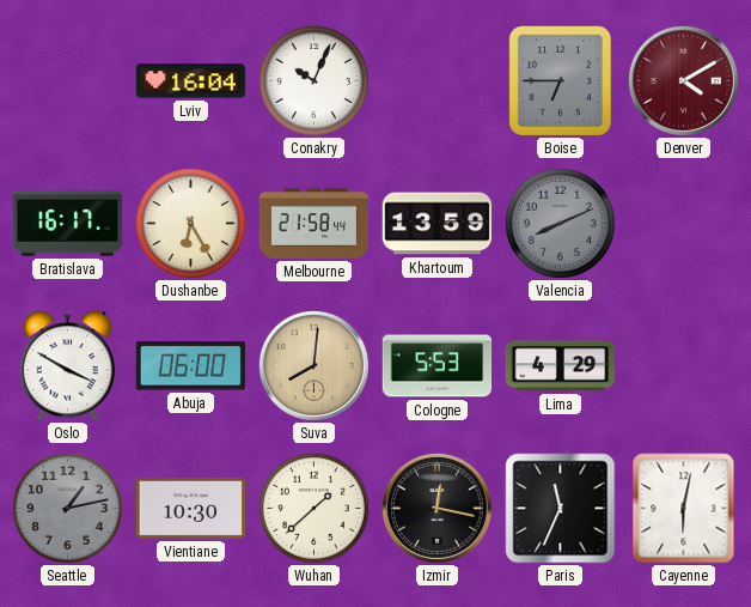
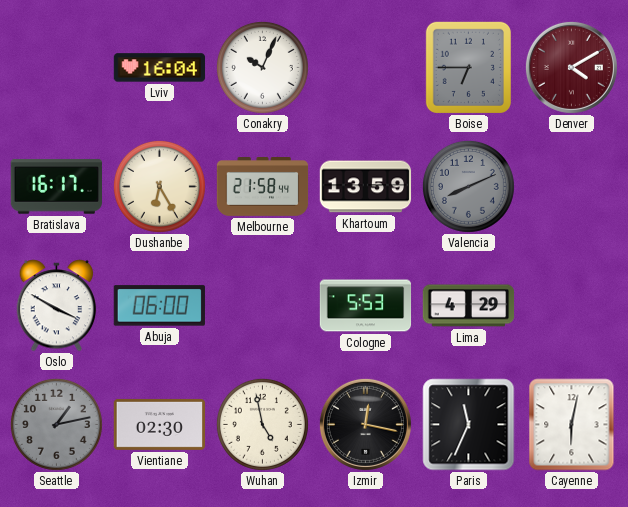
Suva: 8:01 -> none
Vientiane: 10:30 -> 02:30
Wuhan: 1:38 -> 4:58
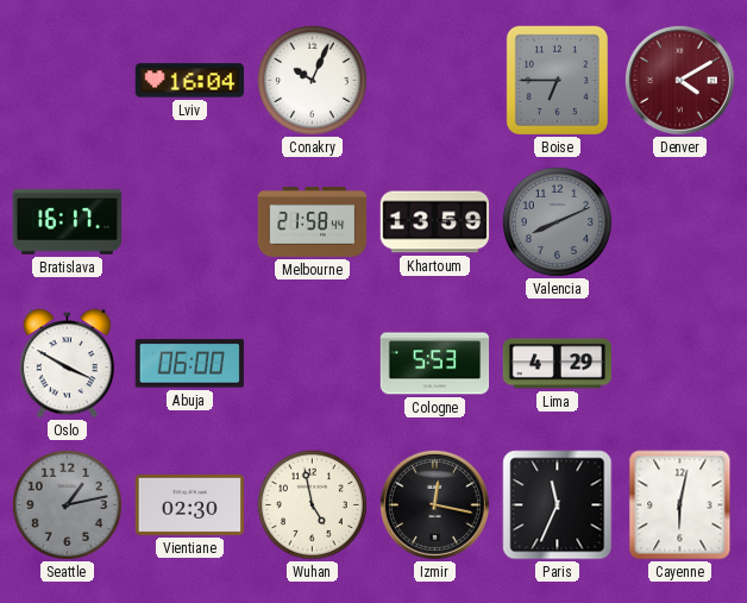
Dushanbe: 6:25 -> none
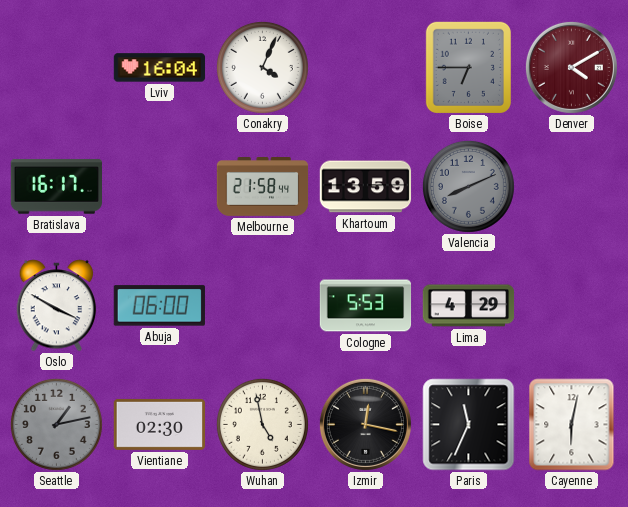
Conakry: 10:04 -> 4:04
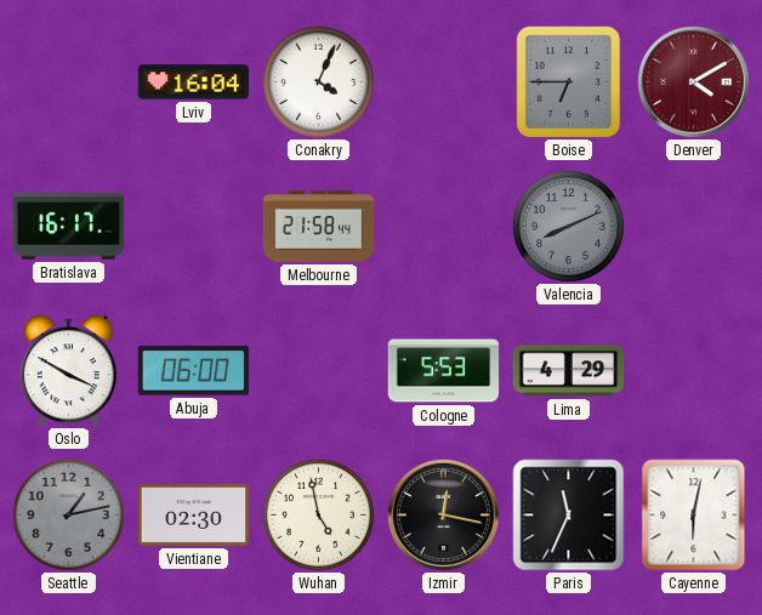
Khartoum: 13:59 -> none
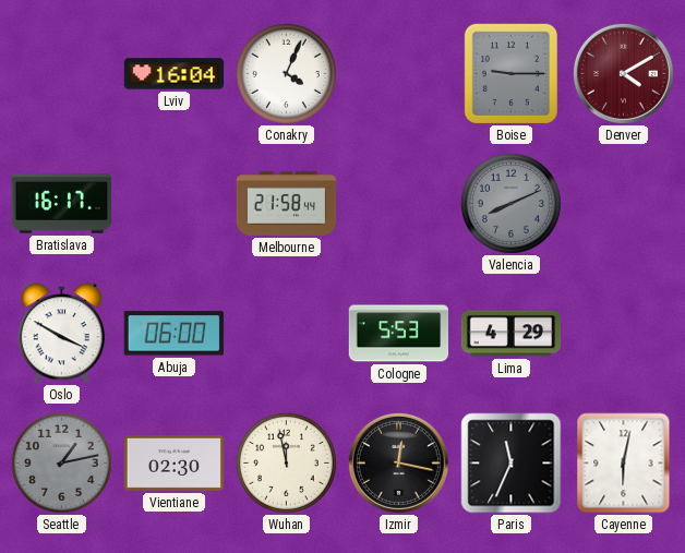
Boise: 6:45 -> 9:15
Wuhan: 4:58 -> 11:58
